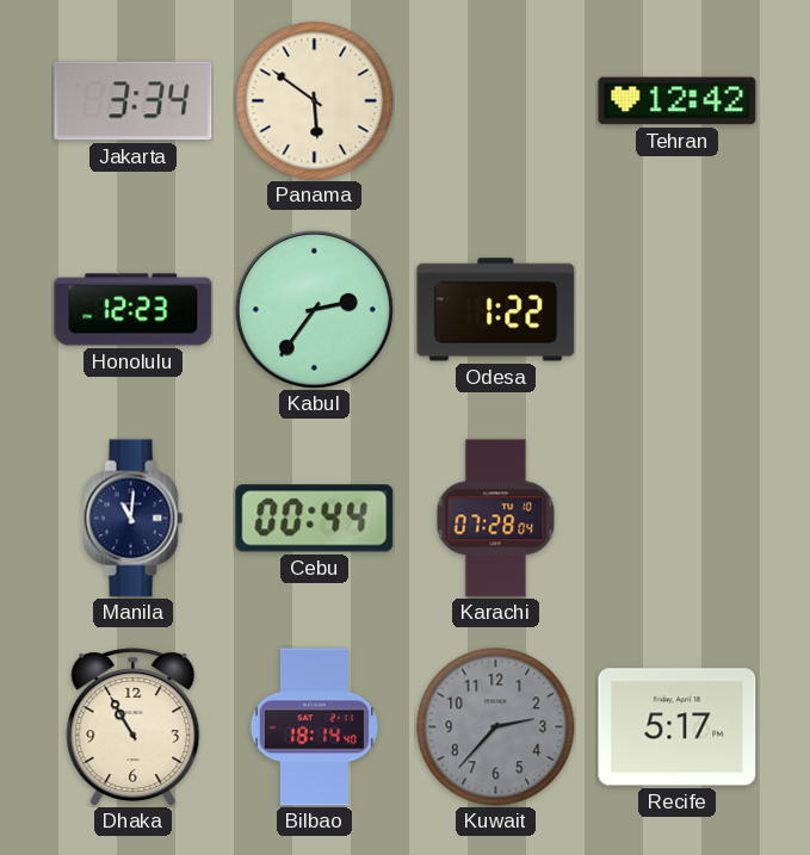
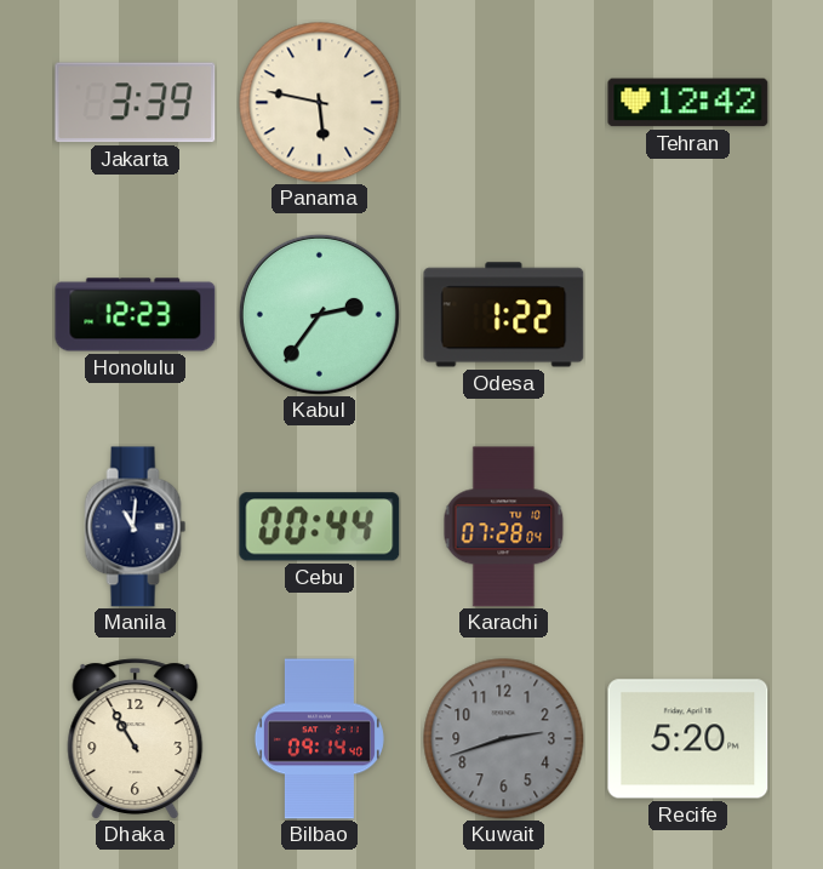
Jakarta: 3:34 -> 3:39
Panama: 5:51 -> 5:47
Bilbao: 18:14 -> 09:14
Kuwait: 2:37 -> 2:42
Recife: 5:17 -> 5:20
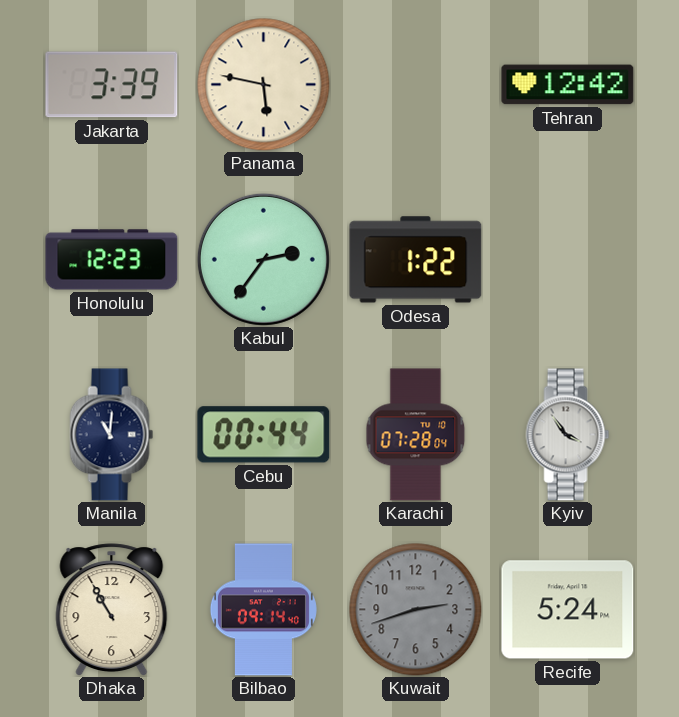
Kyiv: none -> 3:54
Recife: 5:20 -> 5:24
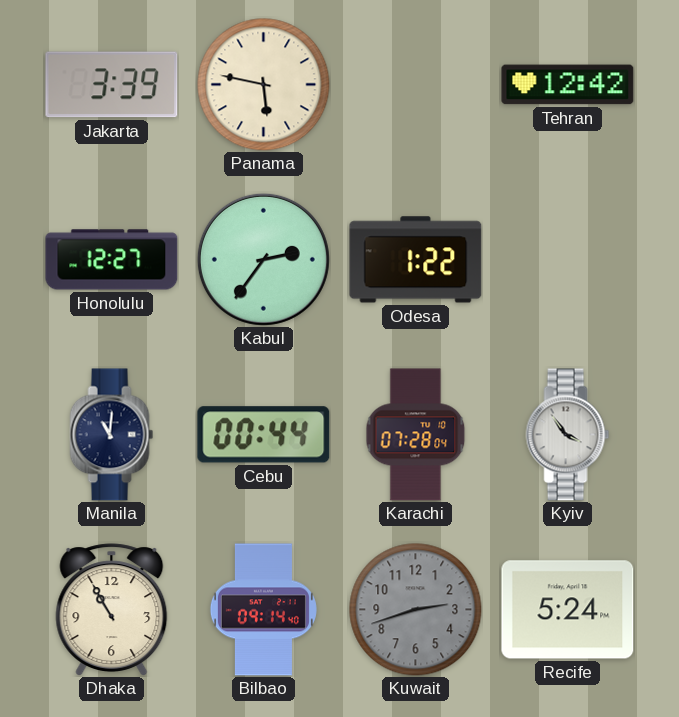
Honolulu: 12:23 -> 12:27
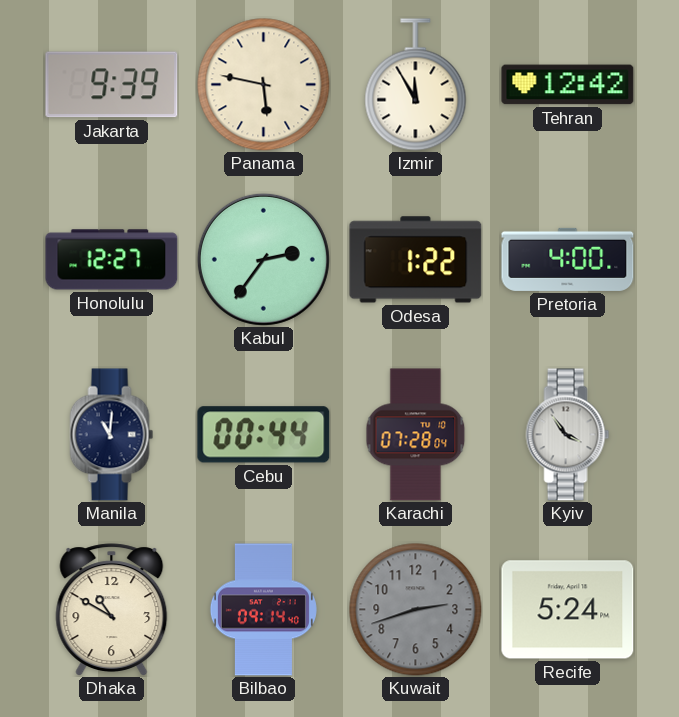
Jakarta: 3:39 -> 9:39
Izmir: none -> 11:55
Pretoria: none -> 4:00
Dhaka: 10:55 -> 10:50
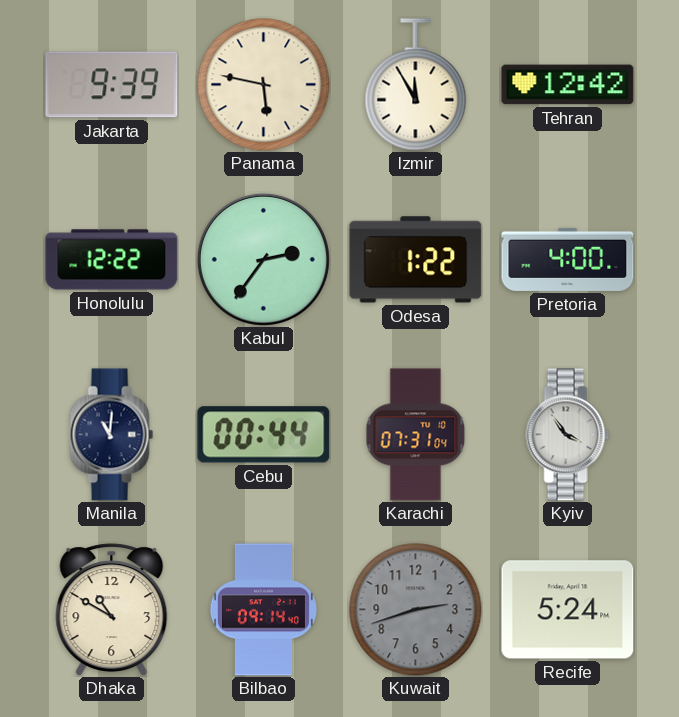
Honolulu: 12:27 -> 12:22
Karachi: 07:28 -> 07:31
